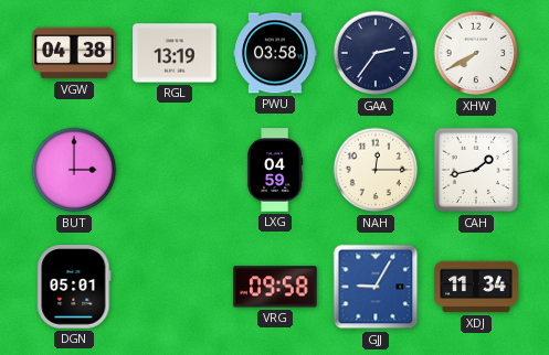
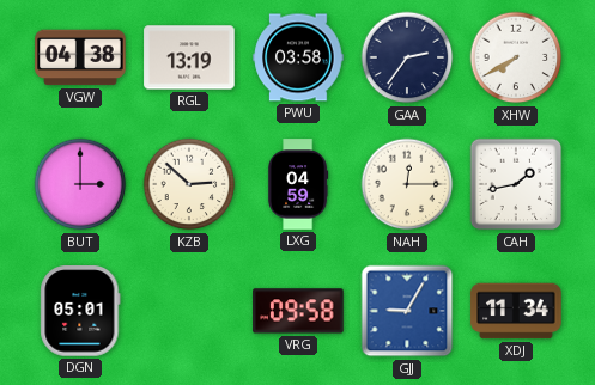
KZB: none -> 2:52
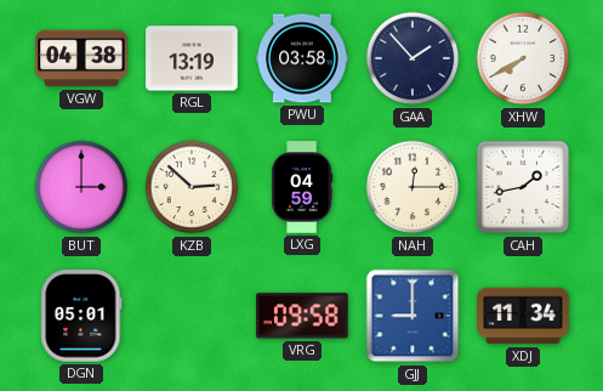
GAA: 2:36 -> 1:53
GJJ: 9:05 -> 9:00
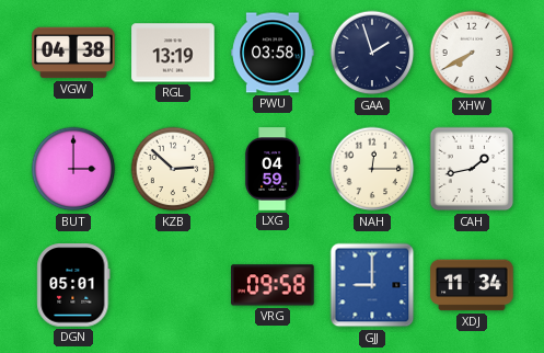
GAA: 1:53 -> 1:57
